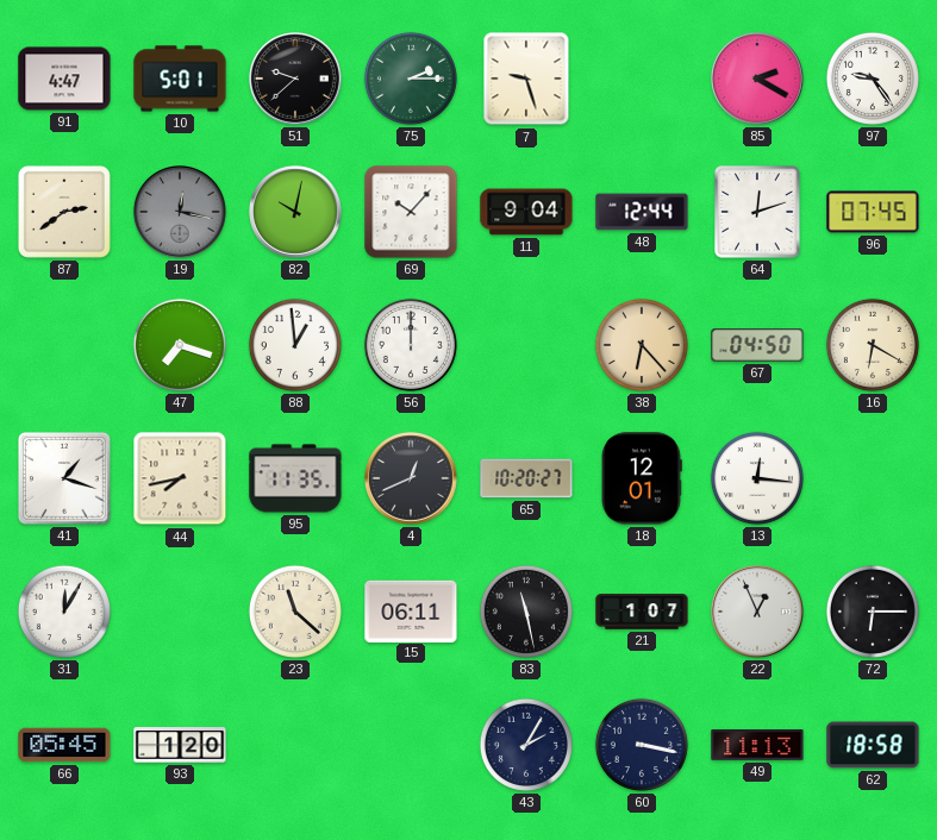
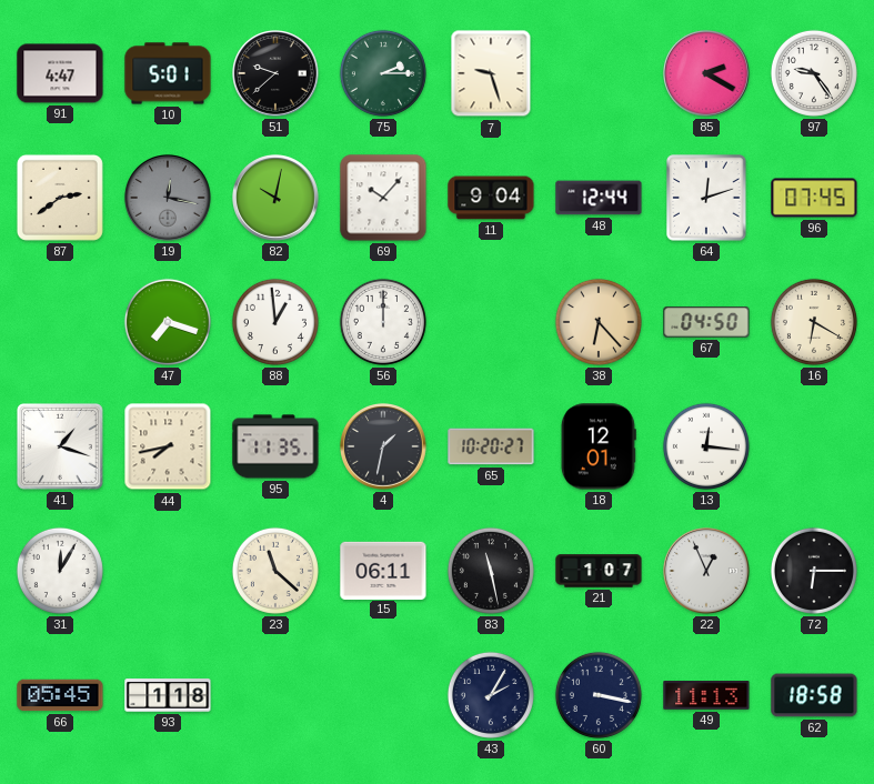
4: 12:41 -> 1:32
93: 1:20 -> 1:18
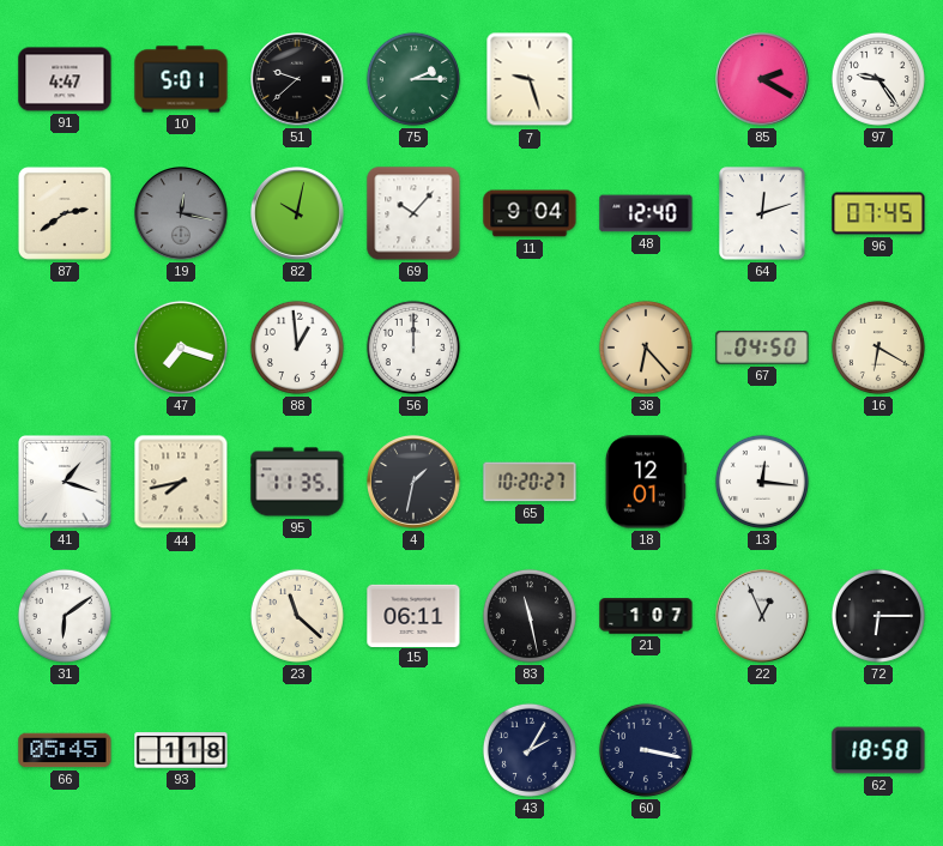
48: 12:44 -> 12:40
31: 12:05 -> 6:09
49: 11:13 -> none
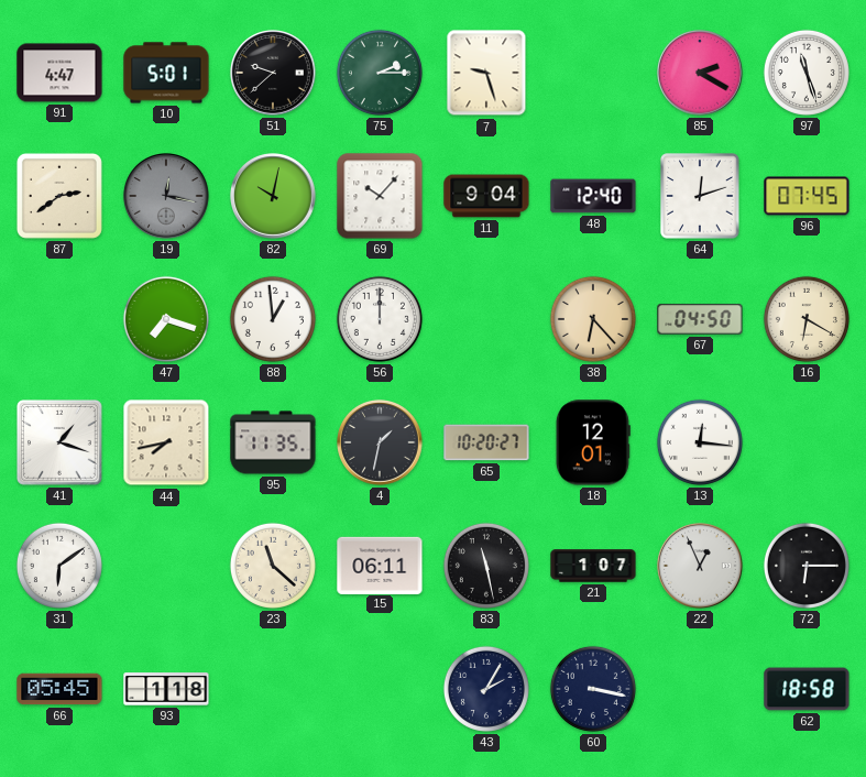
97: 9:24 -> 11:27
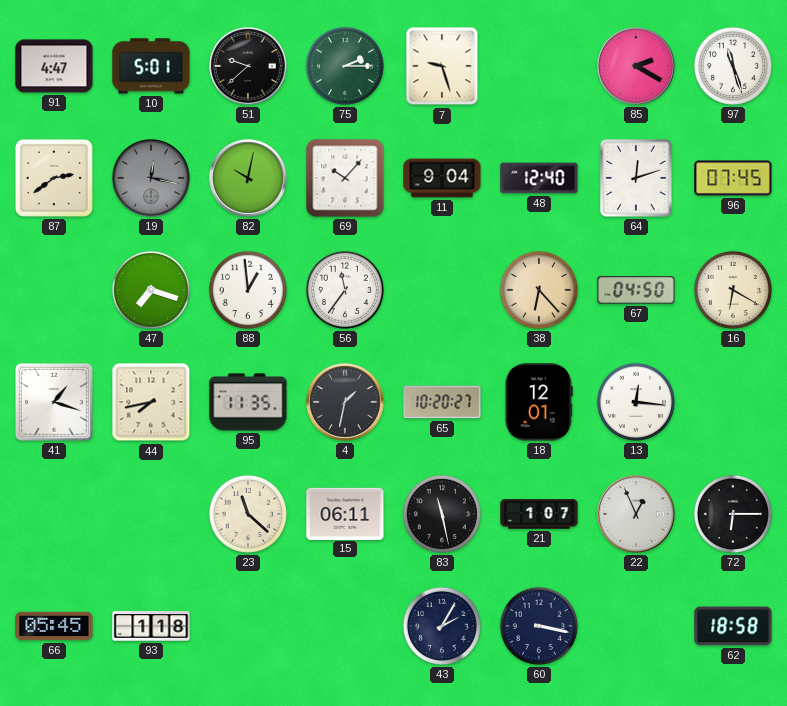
56: 12:00 -> 11:36
31: 6:09 -> none
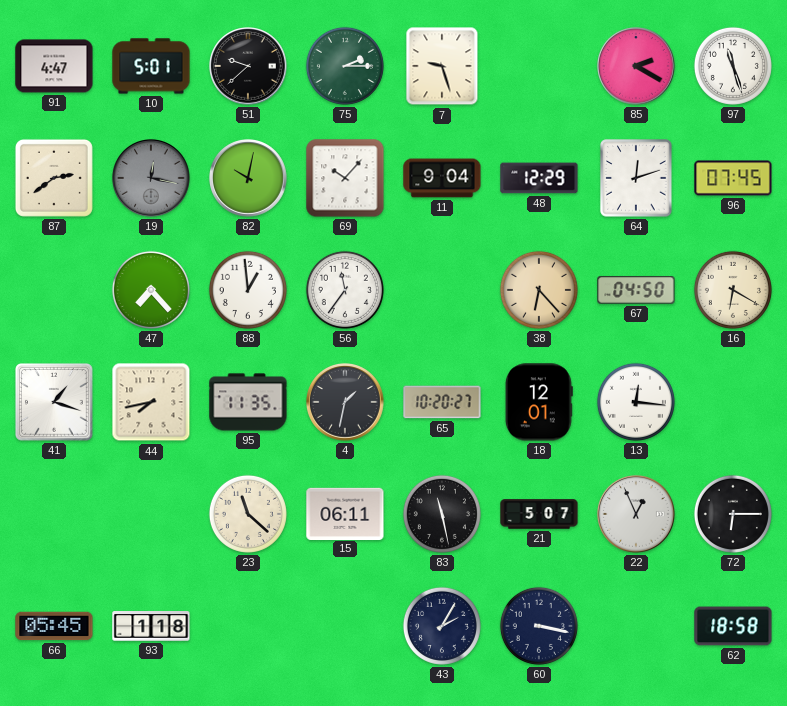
48: 12:40 -> 12:29
47: 7:18 -> 7:23
21: 1:07 -> 5:07
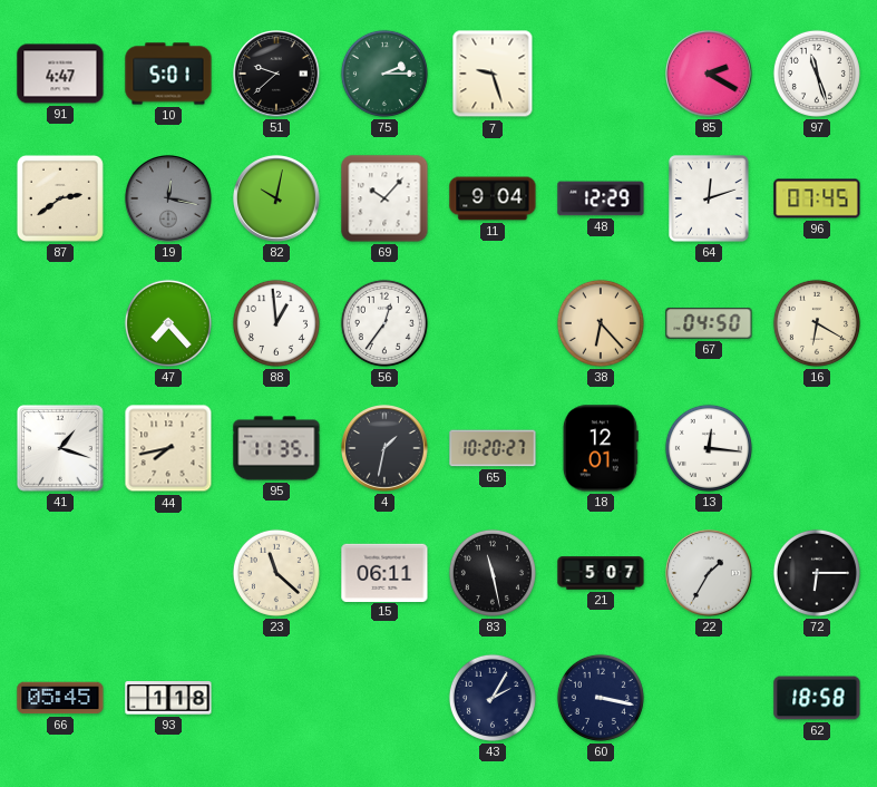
56: 11:36 -> 12:36
22: 12:56 -> 1:35
